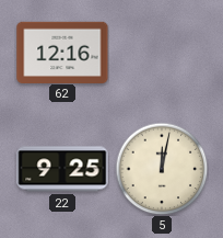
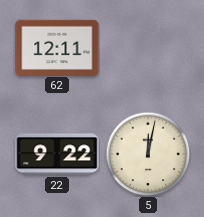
62: 12:16 -> 12:11
22: 9:25 -> 9:22
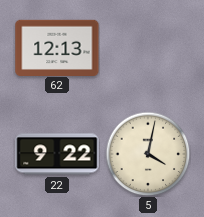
62: 12:11 -> 12:13
5: 12:02 -> 4:02
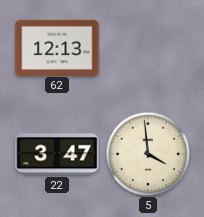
22: 9:22 -> 3:47
5: 4:02 -> 3:59
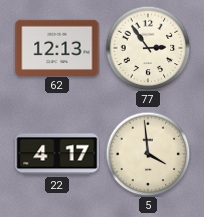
77: none -> 2:54
22: 3:47 -> 4:17
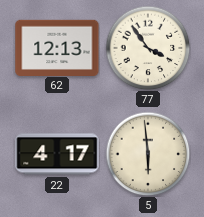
77: 2:54 -> 3:54
5: 3:59 -> 5:59
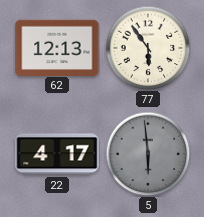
77: 3:54 -> 5:54
5 dial: cream -> grey
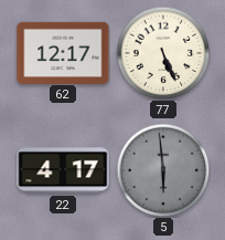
62: 12:13 -> 12:17
77: 5:54 -> 5:26
